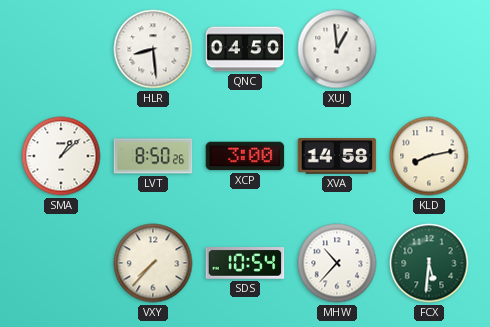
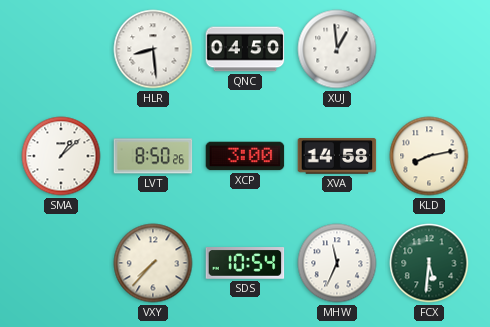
MHW: 10:37 -> 11:34
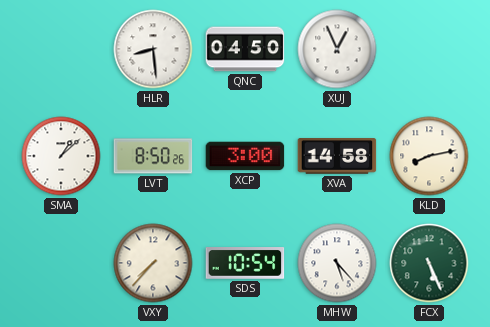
XUJ: 12:59 -> 12:56
MHW: 11:34 -> 5:23
FCX: 5:31 -> 5:26
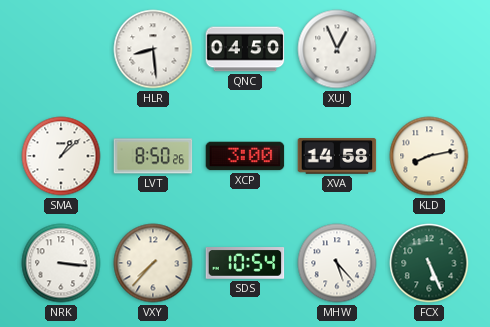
NRK: none -> 3:16
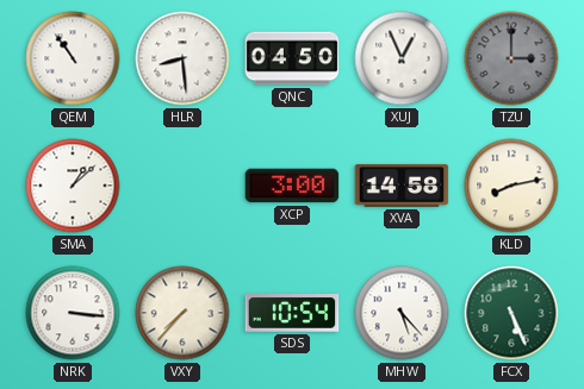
QEM: none -> 10:54
TZU: none -> 3:00
LVT: 8:50 -> none
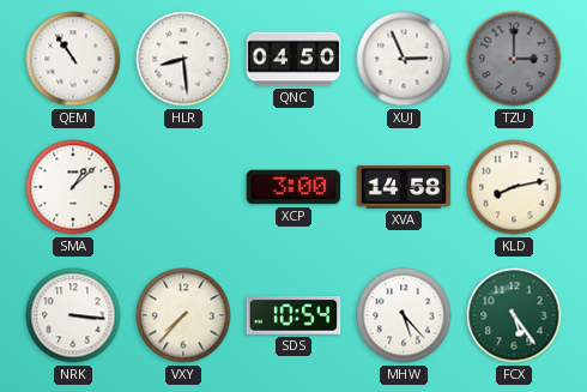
XUJ: 12:56 -> 2:56
FCX: 5:26 -> 5:24
